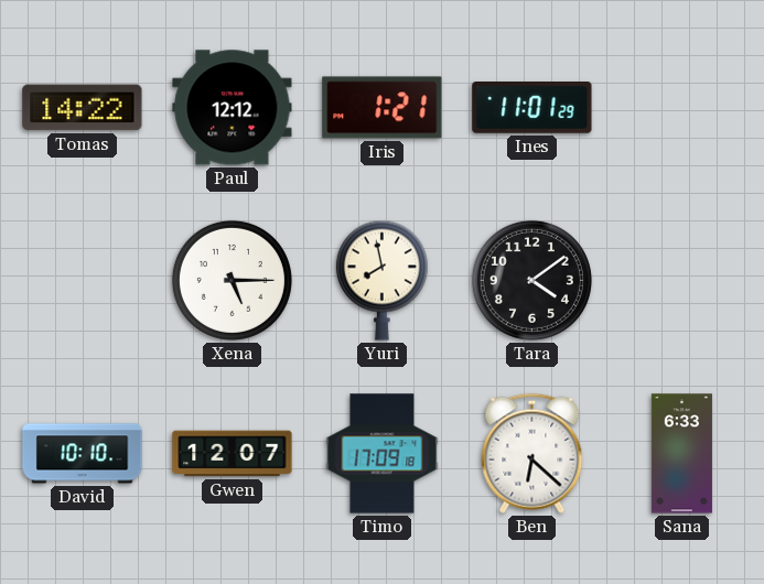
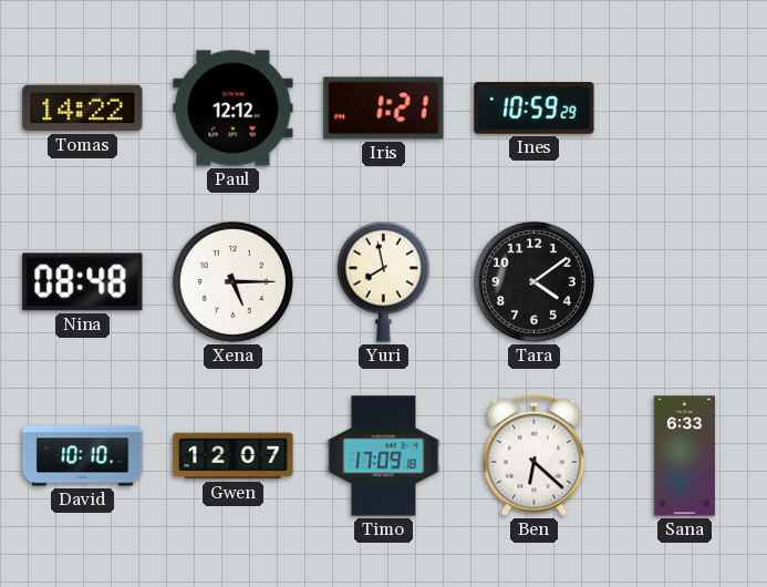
Ines: 11:01 -> 10:59
Nina: none -> 08:48
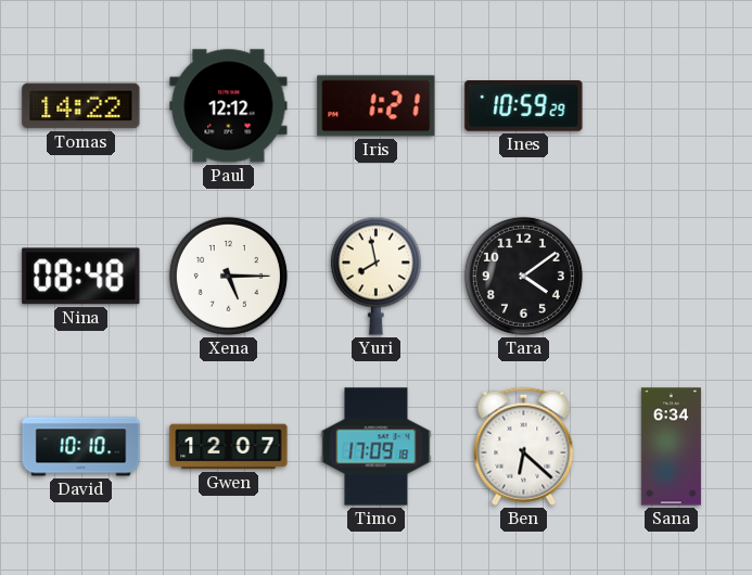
Sana: 6:33 -> 6:34
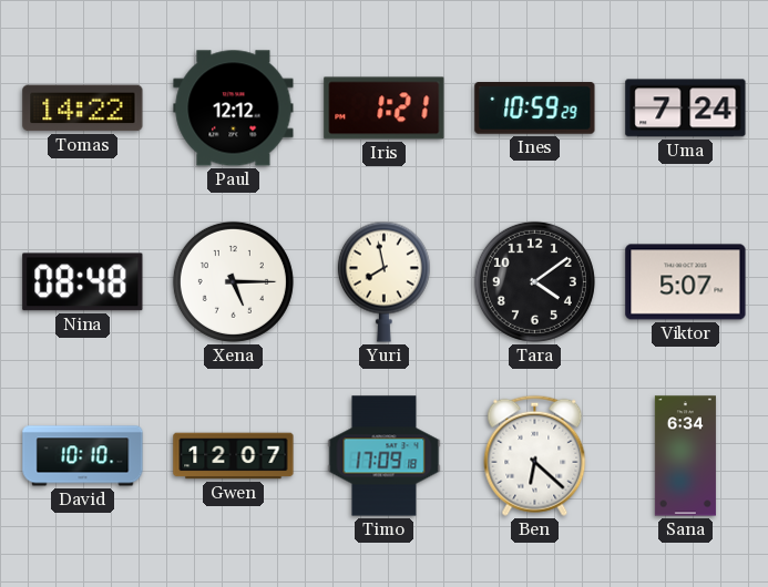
Uma: none -> 7:24
Viktor: none -> 5:07
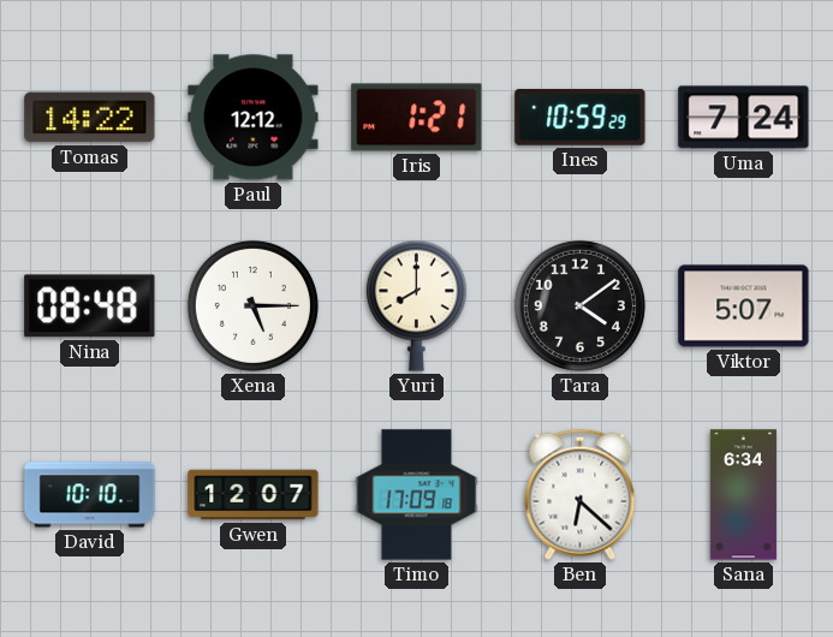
Yuri: 7:58 -> 8:00
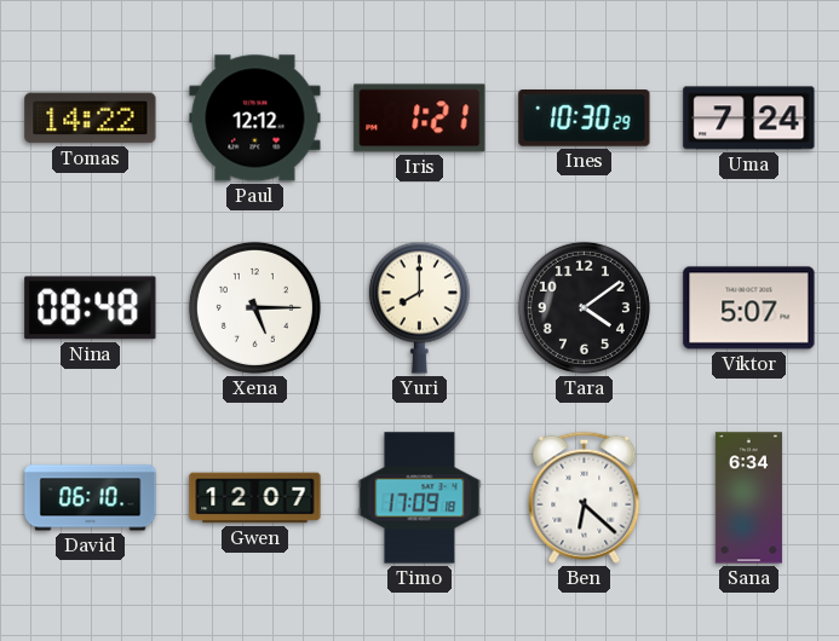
Ines: 10:59 -> 10:30
David: 10:10 -> 06:10
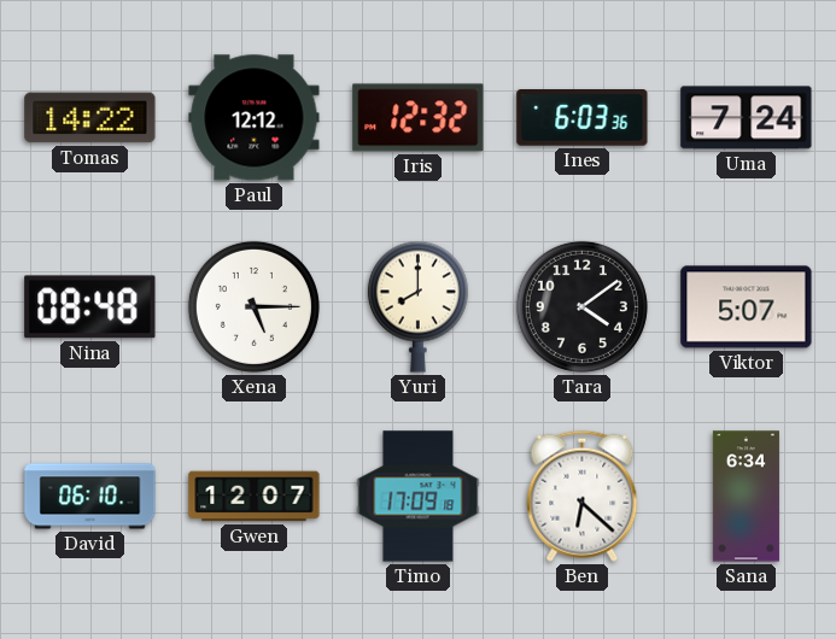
Iris: 1:21 -> 12:32
Ines: 10:30 -> 6:03
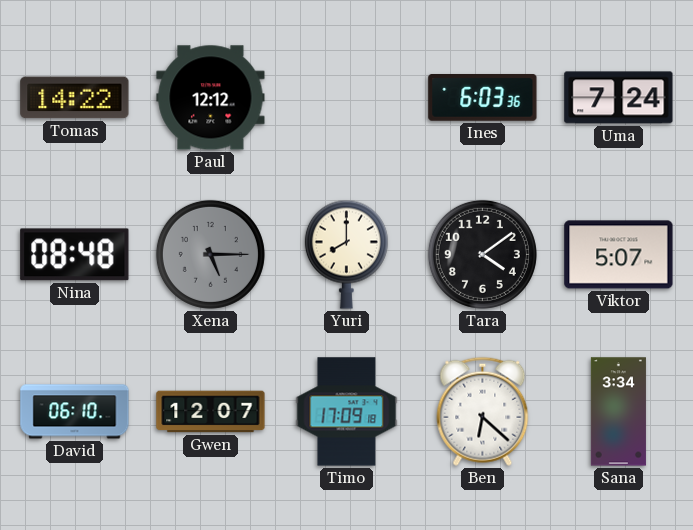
Iris: 12:32 -> none
Xena dial: white -> grey
Sana: 6:34 -> 3:34
